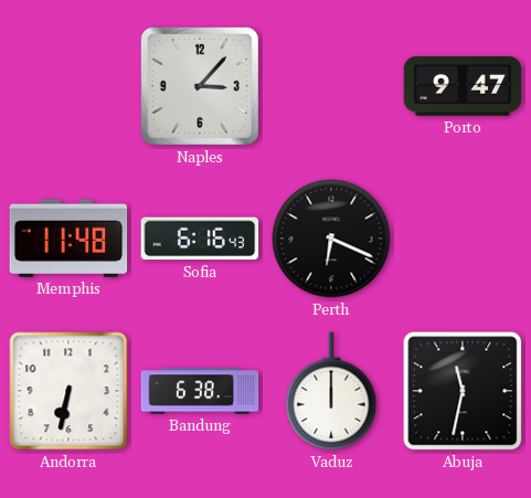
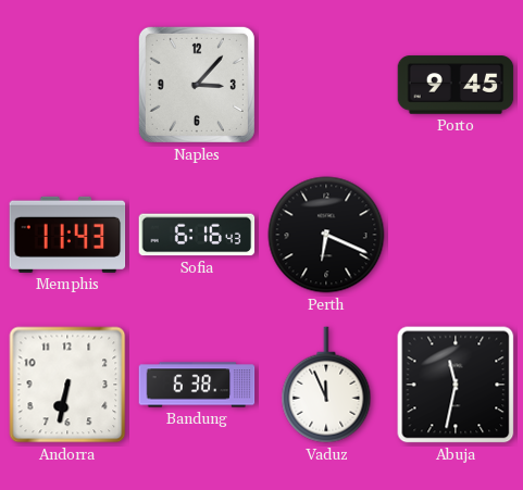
Porto: 9:47 -> 9:45
Memphis: 11:48 -> 11:43
Vaduz: 12:00 -> 11:56
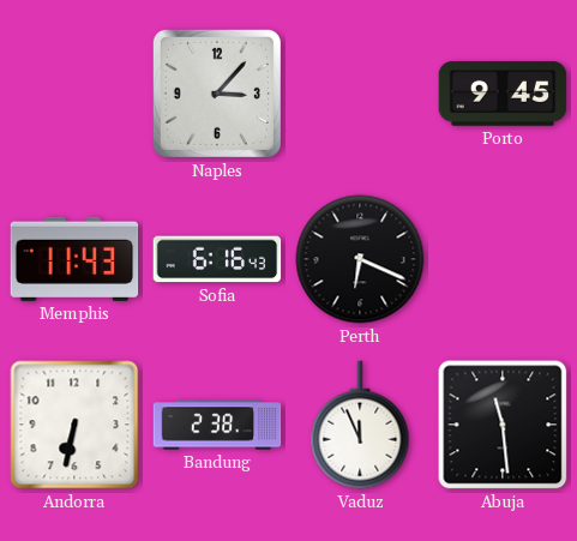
Bandung: 6:38 -> 2:38
Abuja: 11:32 -> 11:29
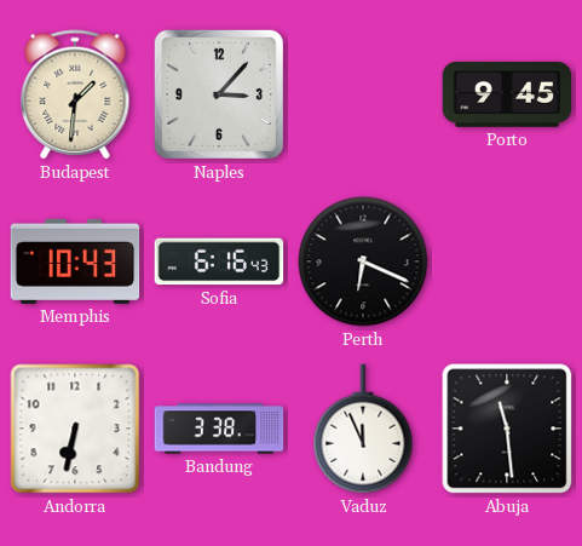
Budapest: none -> 1:31
Memphis: 11:43 -> 10:43
Bandung: 2:38 -> 3:38
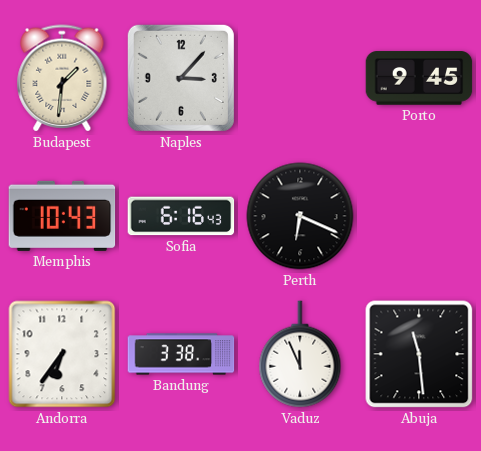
Andorra: 6:32 -> 6:36
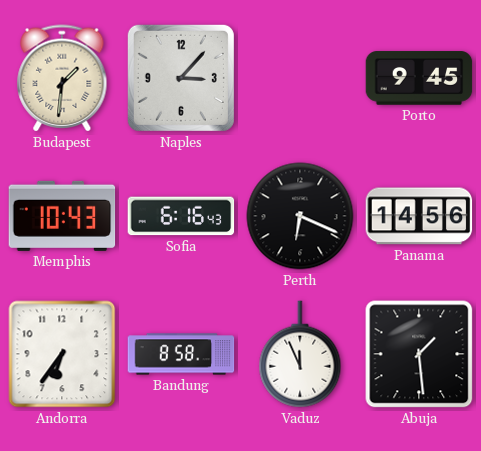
Panama: none -> 14:56
Bandung: 3:38 -> 8:58
Abuja: 11:29 -> 1:29
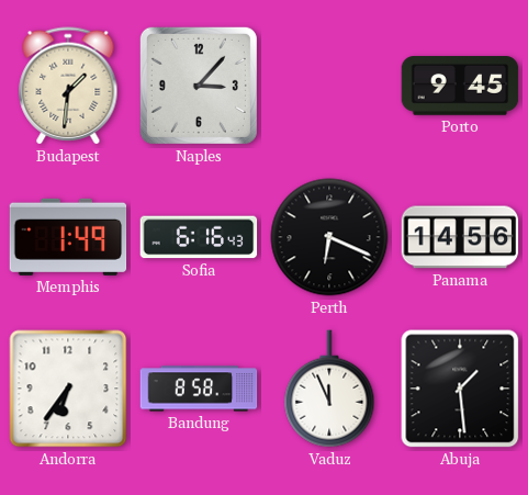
Memphis: 10:43 -> 1:49
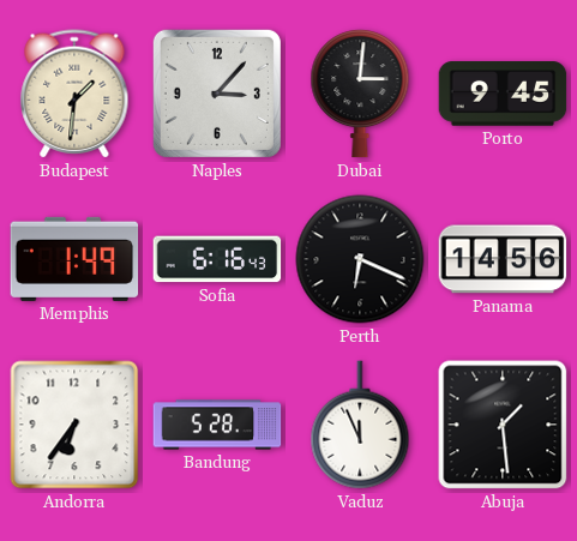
Dubai: none -> 3:01
Bandung: 8:58 -> 5:28
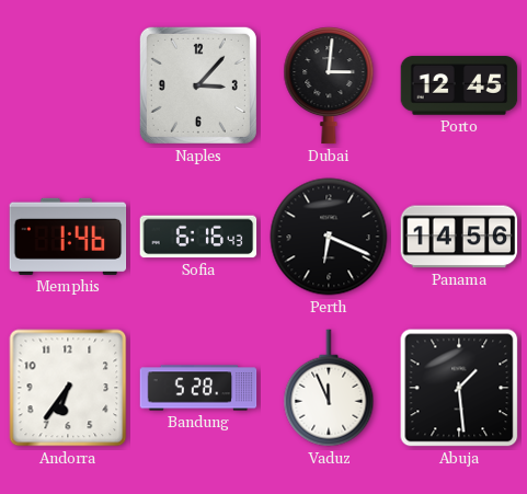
Budapest: 1:31 -> none
Porto: 9:45 -> 12:45
Memphis: 1:49 -> 1:46
